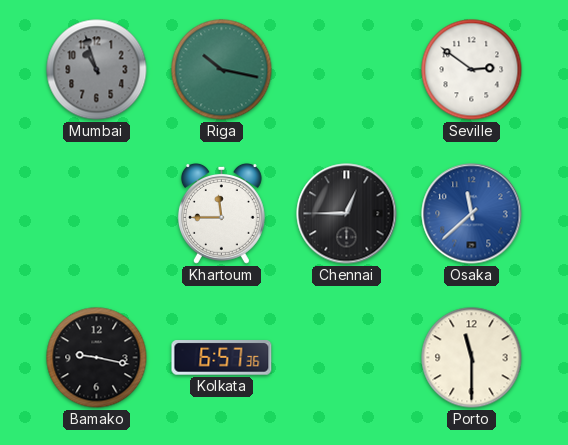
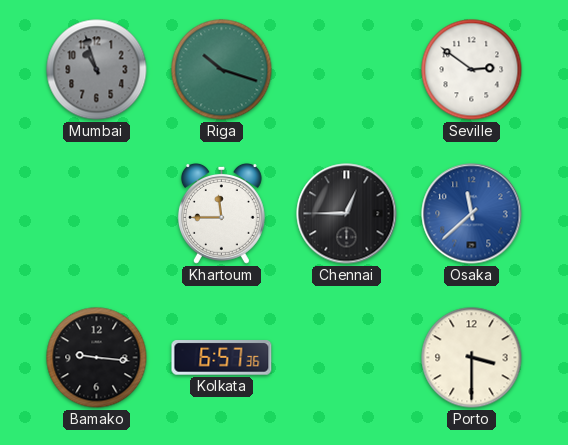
Riga: 10:17 -> 10:18
Bamako: 9:17 -> 9:16
Porto: 11:30 -> 3:30
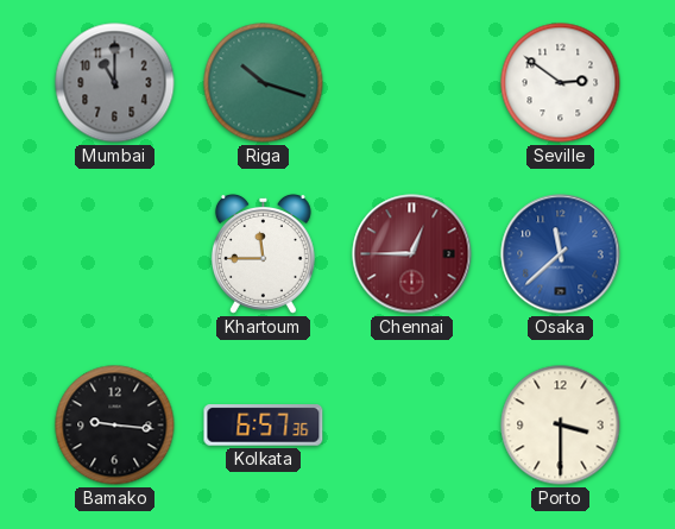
Mumbai: 10:57 -> 11:00
Chennai dial: black -> burgundy
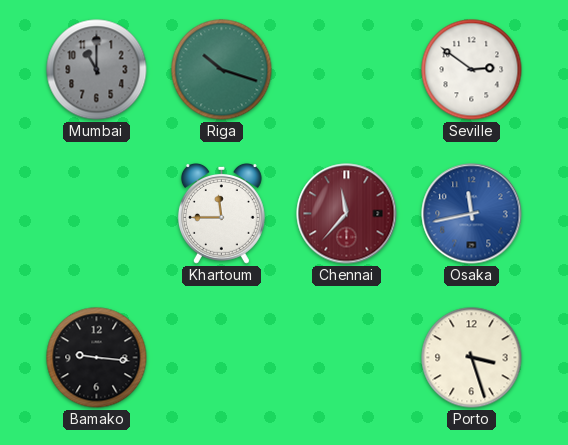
Chennai: 12:45 -> 11:37
Osaka: 11:38 -> 11:43
Kolkata: 6:57 -> none
Porto: 3:30 -> 3:27
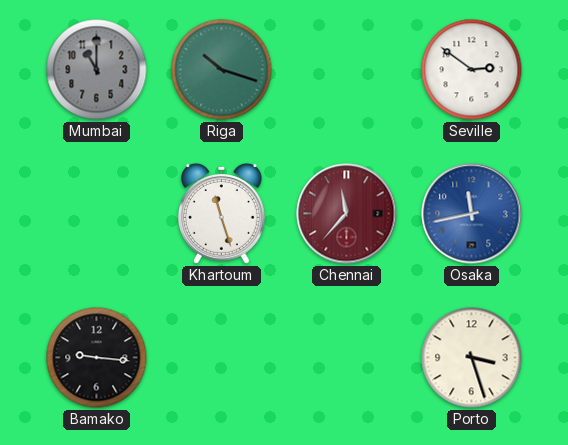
Khartoum: 11:45 -> 11:27
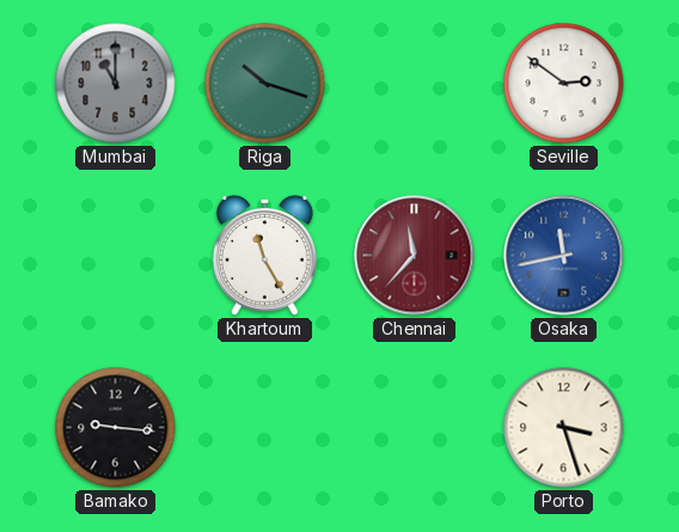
Khartoum: 11:27 -> 11:25
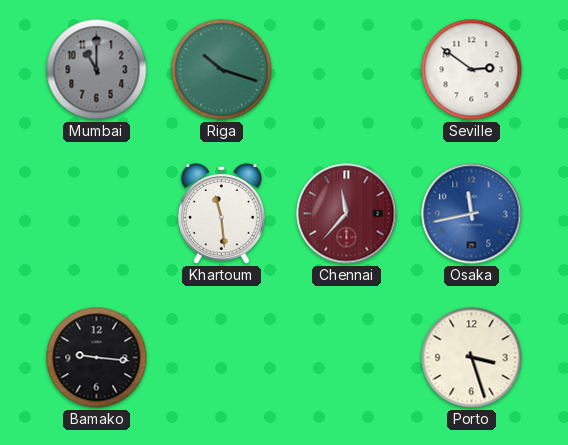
Khartoum: 11:25 -> 11:29
